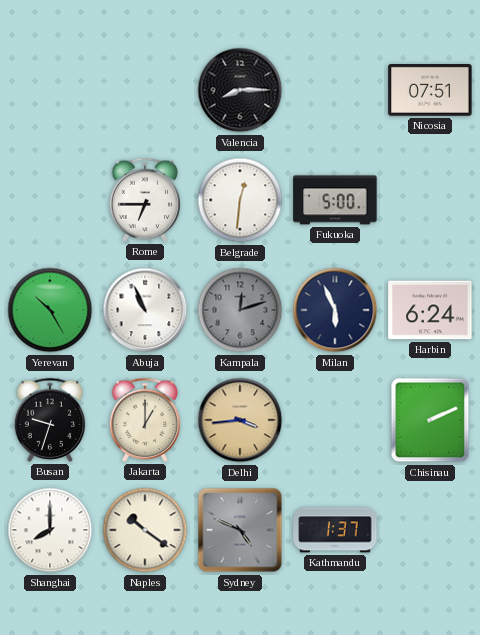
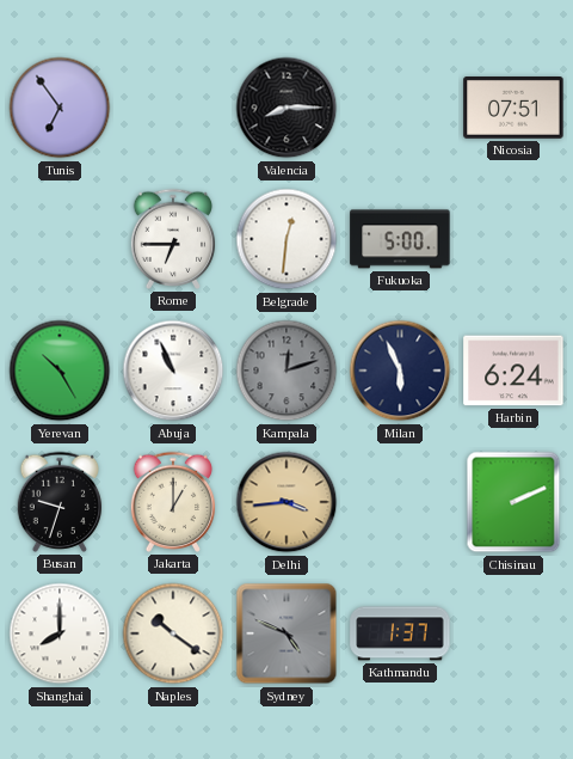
Tunis: none -> 6:54
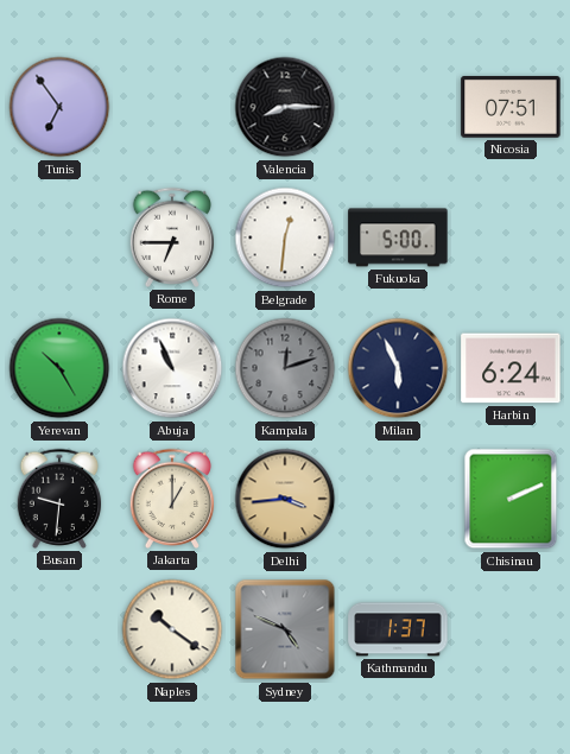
Busan: 9:33 -> 9:31
Shanghai: 8:00 -> none
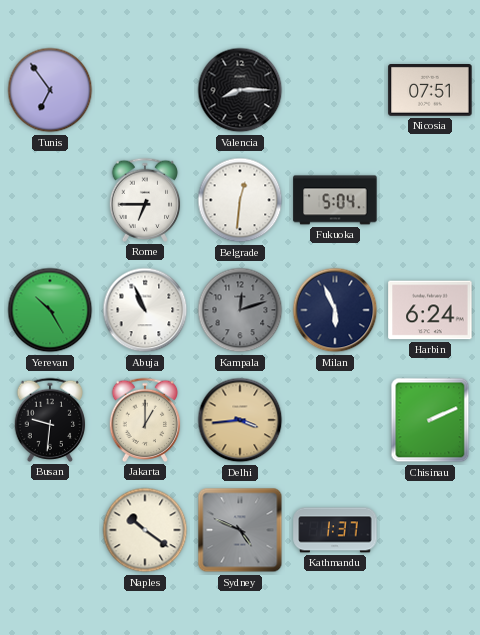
Fukuoka: 5:00 -> 5:04
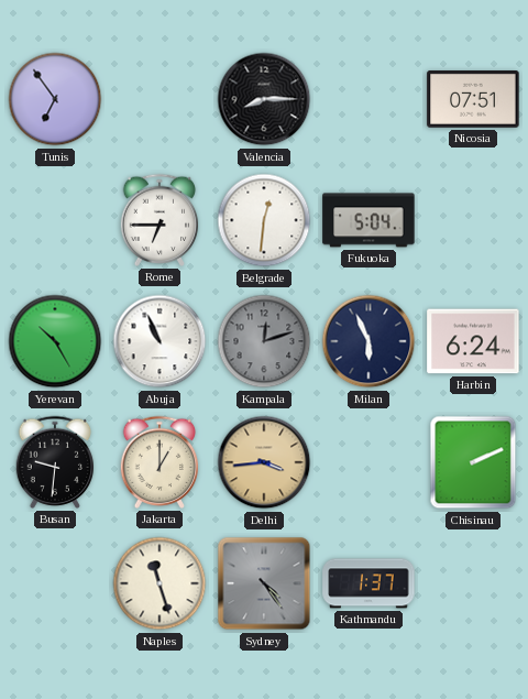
Naples: 10:21 -> 11:27
Sydney: 4:49 -> 4:24
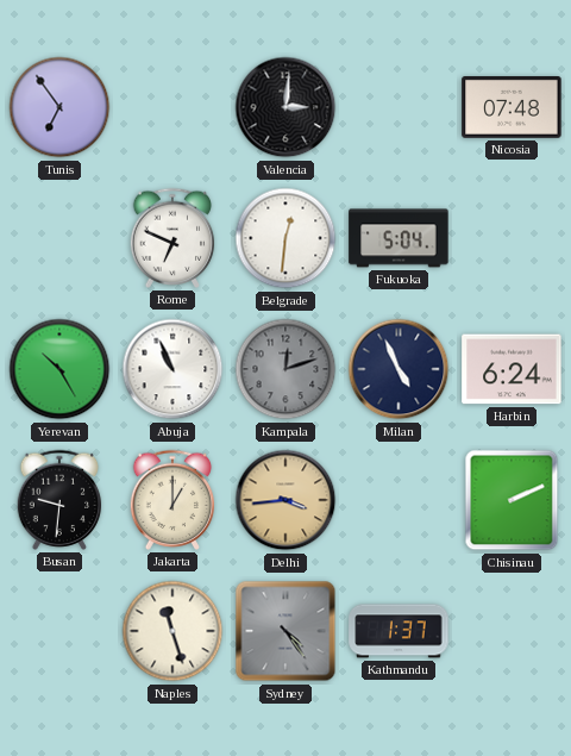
Valencia: 8:15 -> 3:01
Nicosia: 07:51 -> 07:48
Rome: 6:45 -> 6:49
Milan: 5:56 -> 4:56
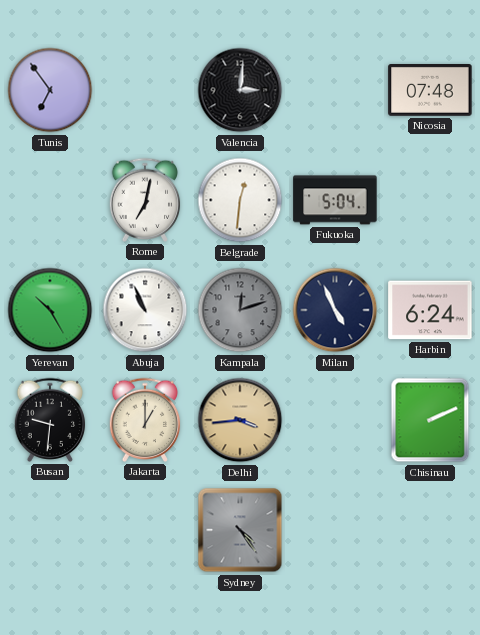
Rome: 6:49 -> 7:02
Naples: 11:27 -> none
Kathmandu: 1:37 -> none
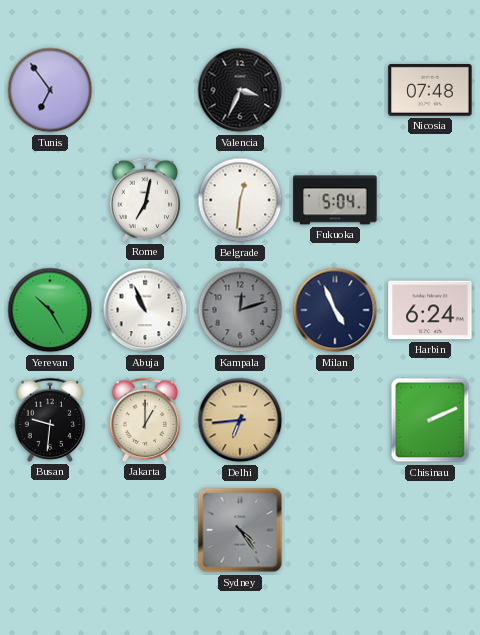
Valencia: 3:01 -> 3:34
Delhi: 3:44 -> 6:44
